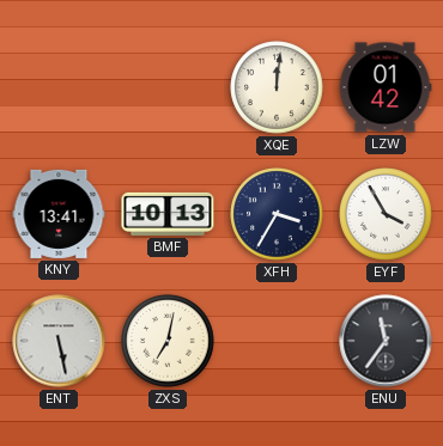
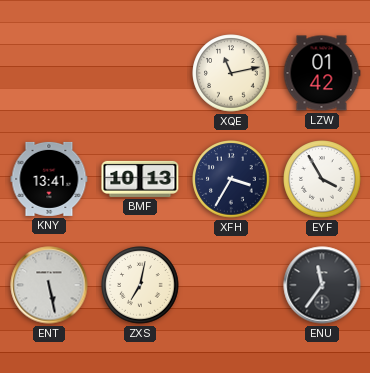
XQE: 12:01 -> 11:13
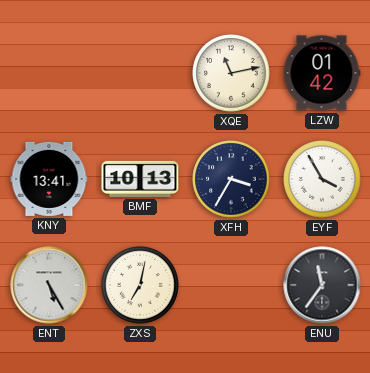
ENT: 5:28 -> 5:25
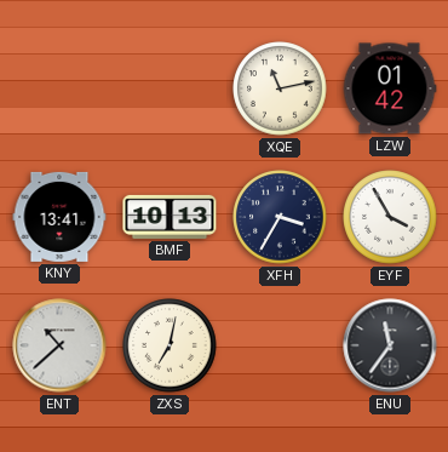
ENT: 5:25 -> 10:38
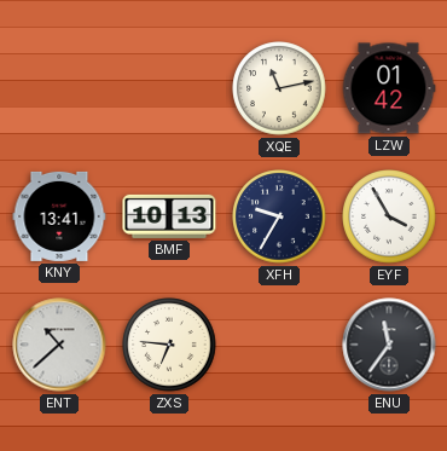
XFH: 3:35 -> 9:35
ZXS: 7:02 -> 6:46
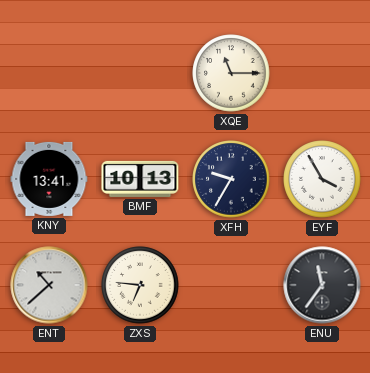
XQE: 11:13 -> 11:15
LZW: 01:42 -> none
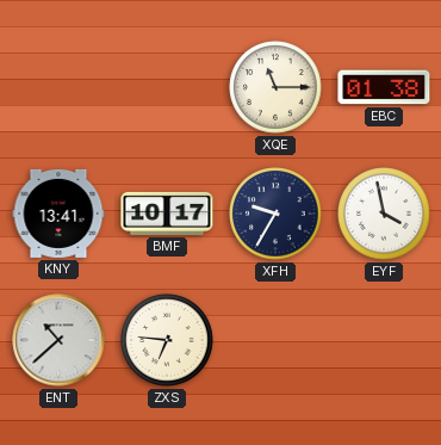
EBC: none -> 01:38
BMF: 10:13 -> 10:17
EYF: 3:55 -> 3:58
ENU: 11:36 -> none
